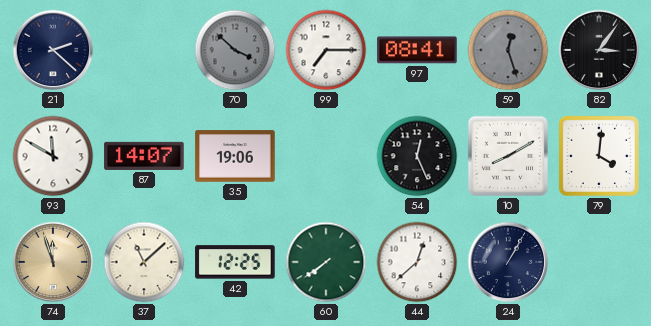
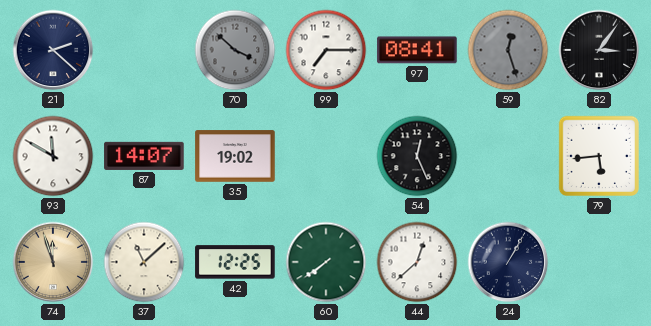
35: 19:06 -> 19:02
10: 8:10 -> none
79: 4:01 -> 5:44
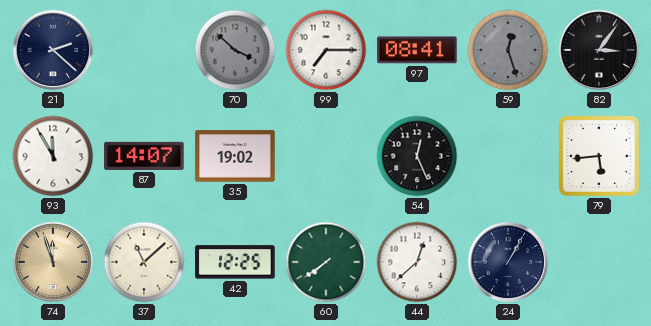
93: 11:50 -> 11:55
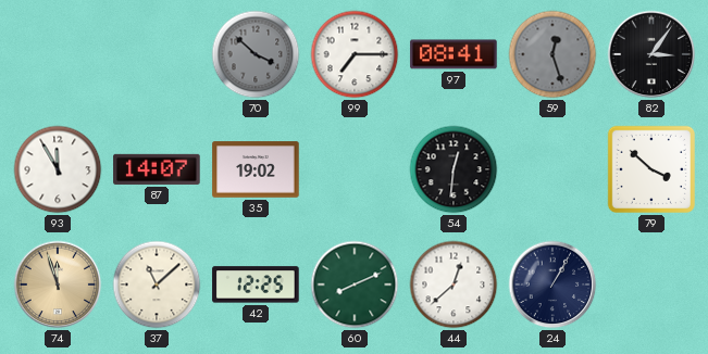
21: 2:22 -> none
54: 12:26 -> 12:31
79: 5:44 -> 3:52
60: 7:39 -> 8:11
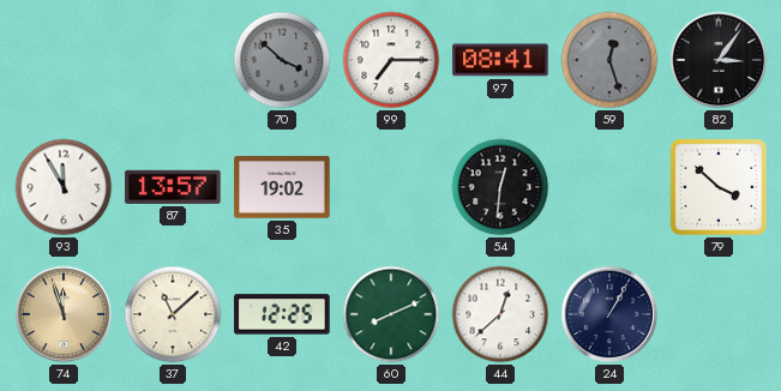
87: 14:07 -> 13:57
